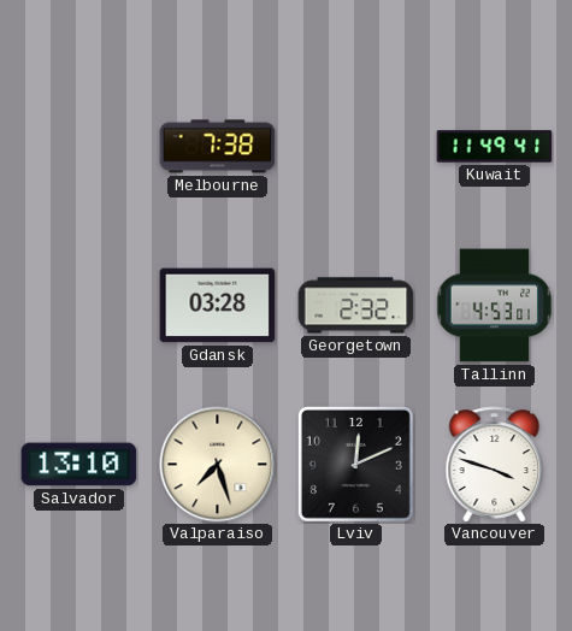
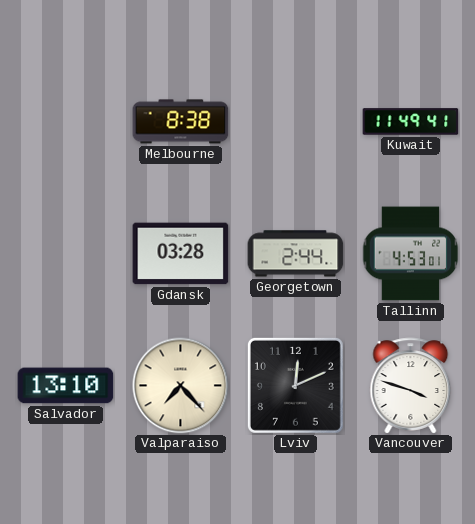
Melbourne: 7:38 -> 8:38
Georgetown: 2:32 -> 2:44
Valparaiso: 7:27 -> 7:23
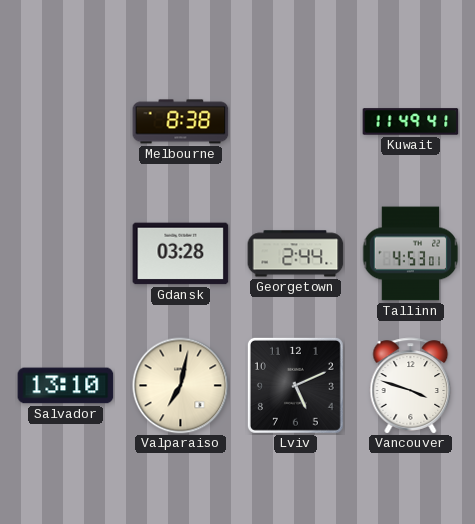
Valparaiso: 7:23 -> 7:02
Lviv: 12:11 -> 5:11
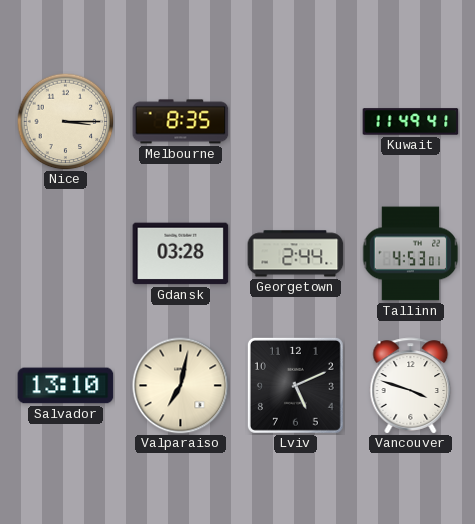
Nice: none -> 3:15
Melbourne: 8:38 -> 8:35
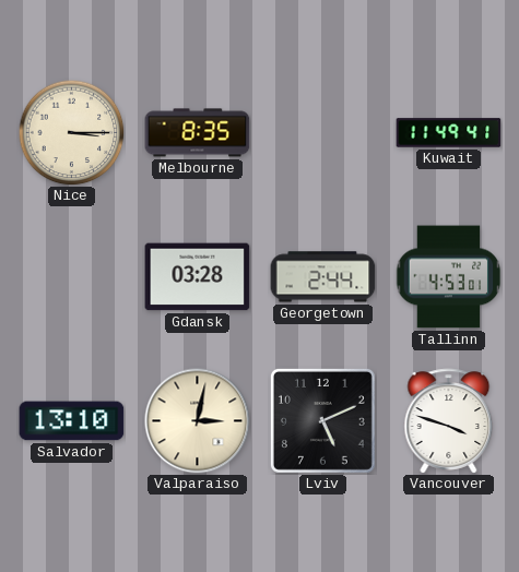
Valparaiso: 7:02 -> 3:02
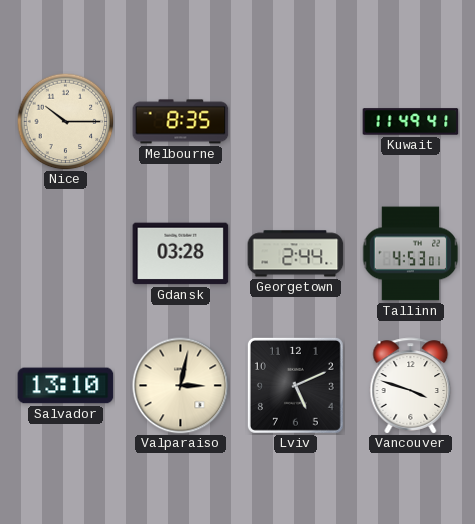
Nice: 3:15 -> 10:15
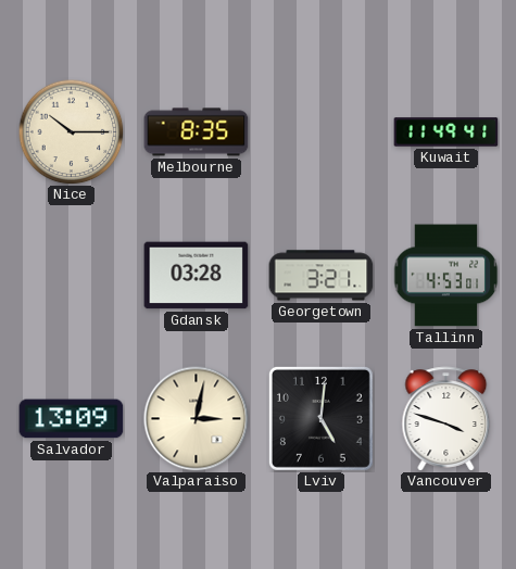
Georgetown: 2:44 -> 3:21
Salvador: 13:10 -> 13:09
Lviv: 5:11 -> 5:01
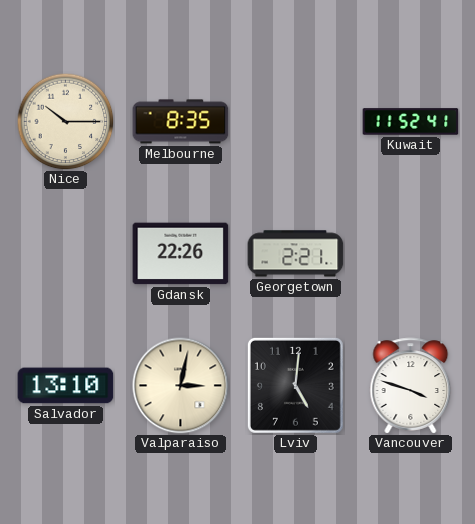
Kuwait: 11:49 -> 11:52
Gdansk: 03:28 -> 22:26
Georgetown: 3:21 -> 2:21
Tallinn: 4:53 -> none
Salvador: 13:09 -> 13:10
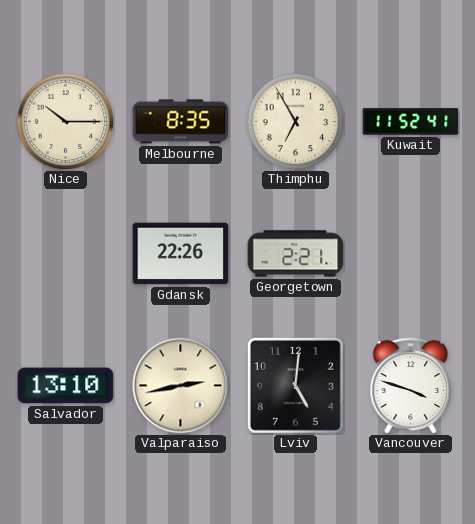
Thimphu: none -> 6:55
Valparaiso: 3:02 -> 2:43
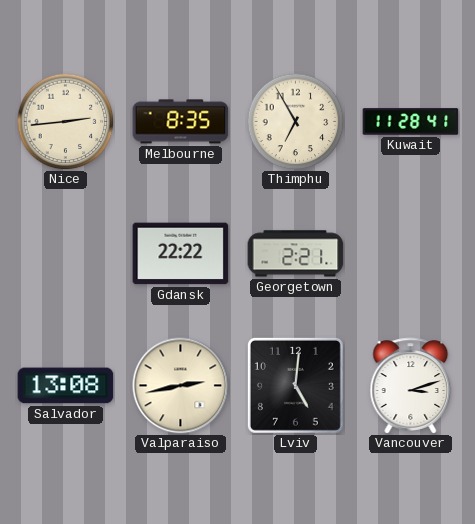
Nice: 10:15 -> 2:44
Kuwait: 11:52 -> 11:28
Gdansk: 22:26 -> 22:22
Salvador: 13:10 -> 13:08
Vancouver: 3:48 -> 3:12
